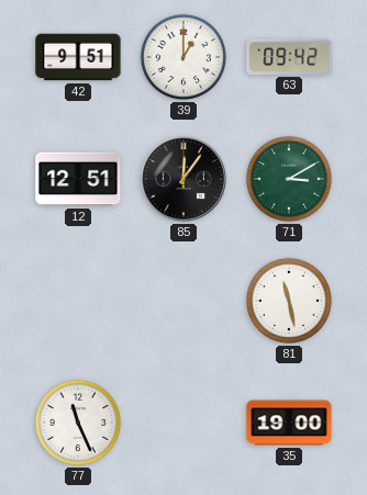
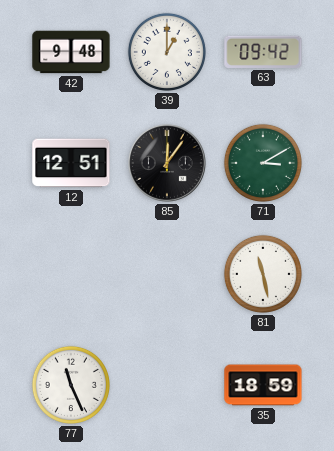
42: 9:51 -> 9:48
35: 19:00 -> 18:59
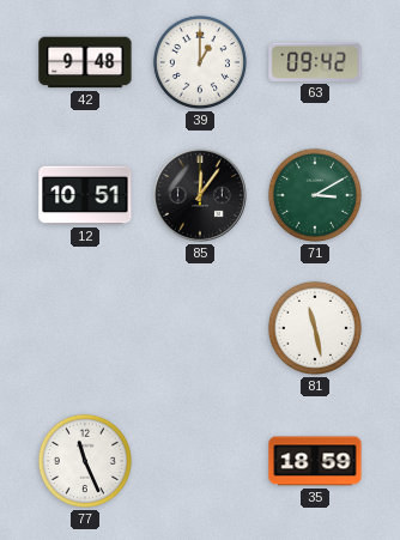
12: 12:51 -> 10:51
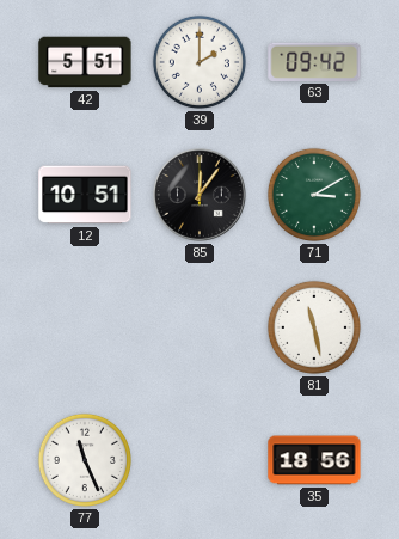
42: 9:48 -> 5:51
39: 1:00 -> 2:00
35: 18:59 -> 18:56
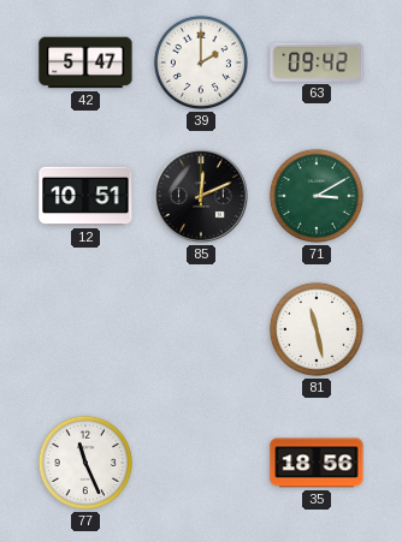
42: 5:51 -> 5:47
85: 12:06 -> 12:11
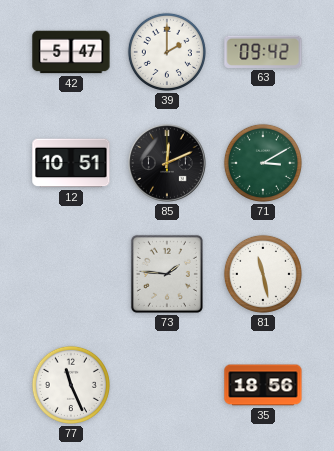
73: none -> 1:46
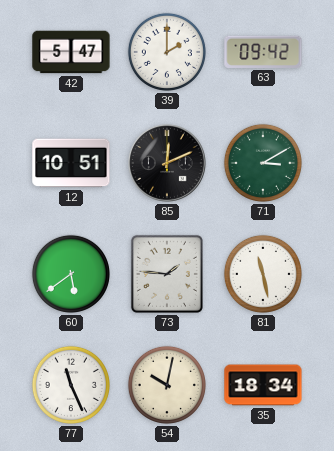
60: none -> 5:39
54: none -> 10:02
35: 18:56 -> 18:34
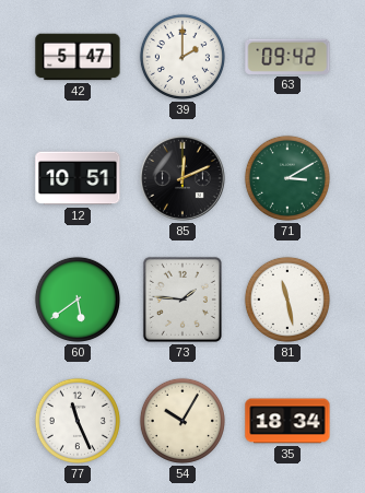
54: 10:02 -> 10:05
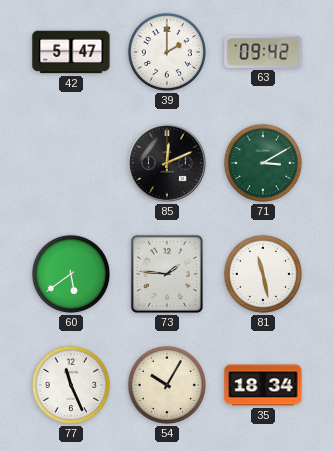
12: 10:51 -> none
